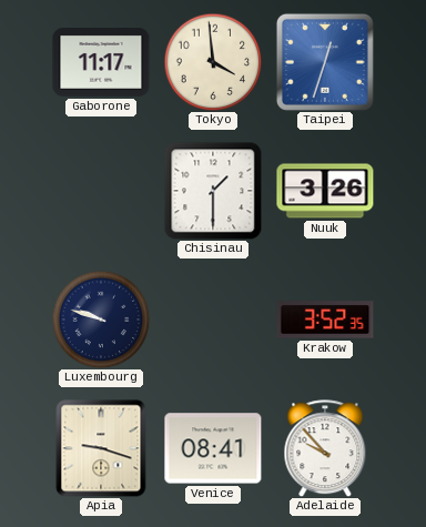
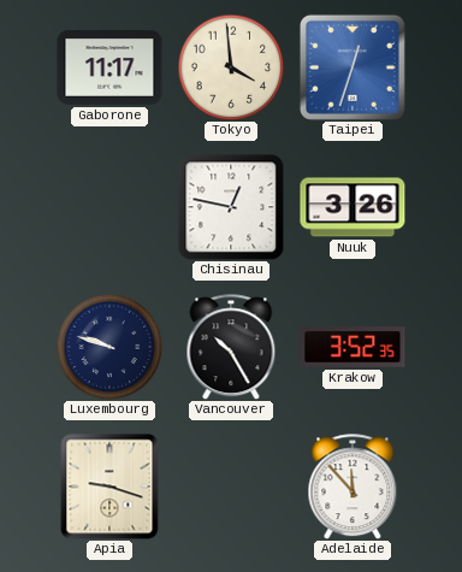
Chisinau: 1:30 -> 12:47
Vancouver: none -> 10:25
Venice: 08:41 -> none
Adelaide: 9:53 -> 11:53
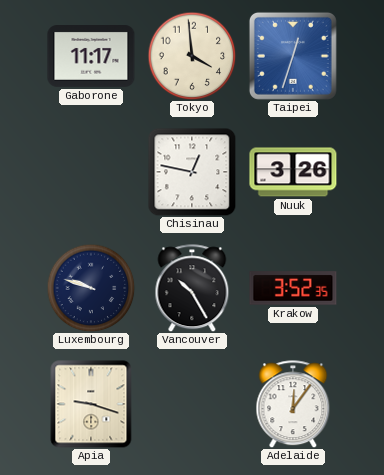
Adelaide: 11:53 -> 12:06
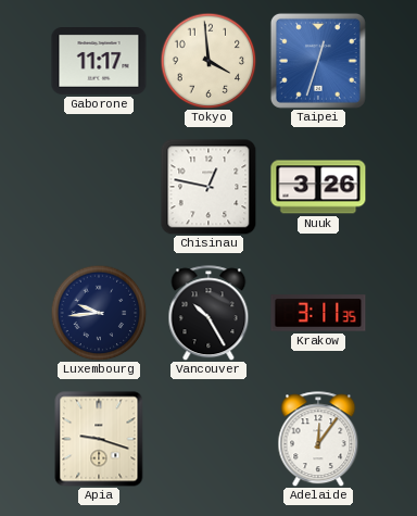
Luxembourg: 9:48 -> 9:44
Krakow: 3:52 -> 3:11
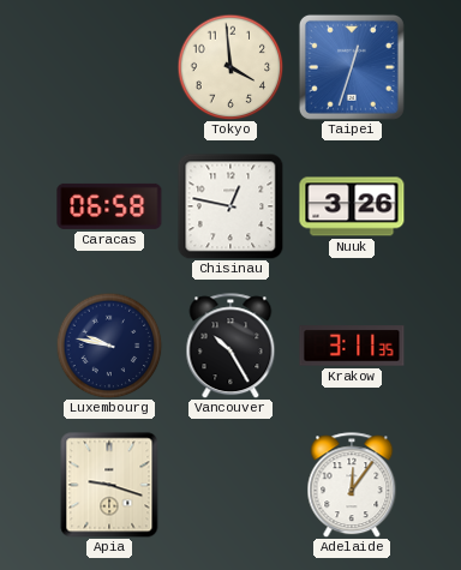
Gaborone: 11:17 -> none
Caracas: none -> 06:58
Luxembourg: 9:44 -> 9:47
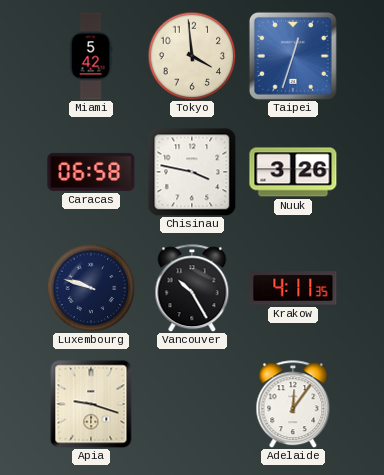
Miami: none -> 5:42
Chisinau: 12:47 -> 3:47
Luxembourg: 9:47 -> 9:48
Krakow: 3:11 -> 4:11
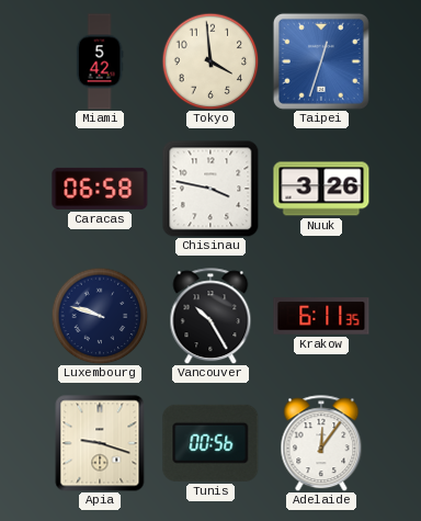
Krakow: 4:11 -> 6:11
Tunis: none -> 00:56
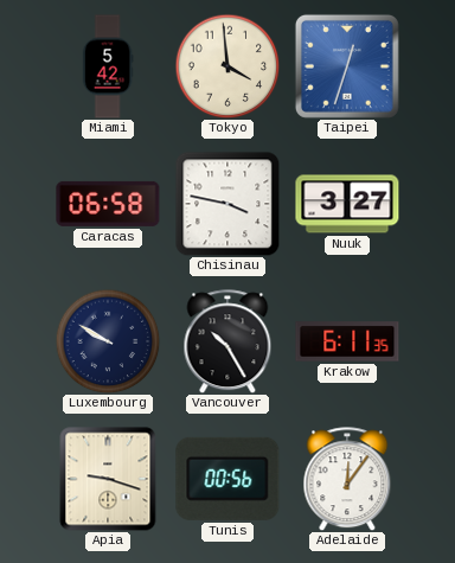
Nuuk: 3:26 -> 3:27
Luxembourg: 9:48 -> 9:50
